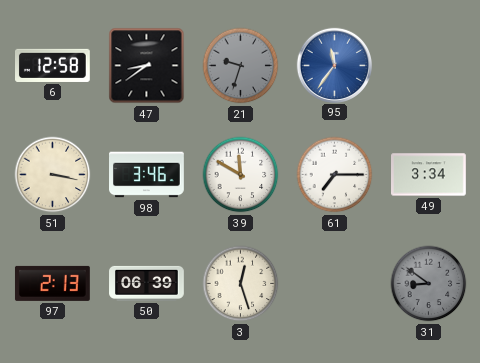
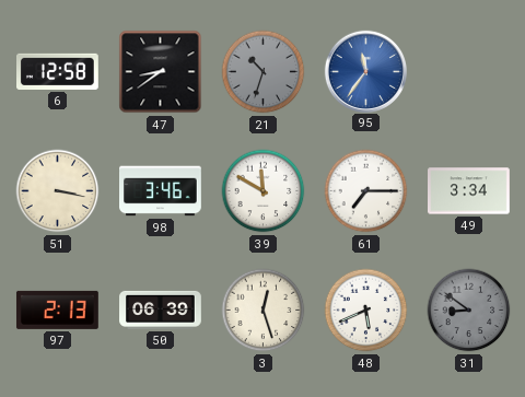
21: 9:33 -> 10:33
48: none -> 5:41
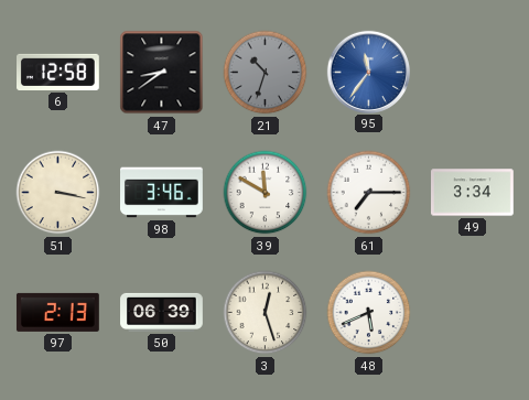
31: 8:51 -> none
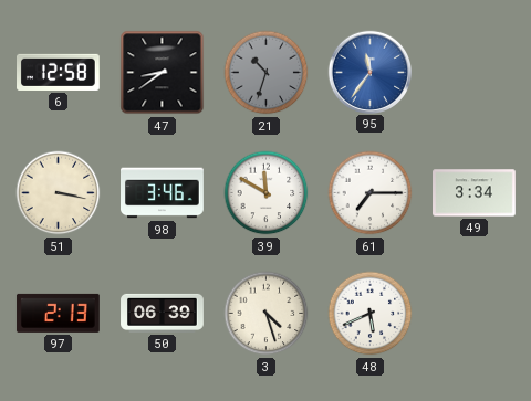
3: 12:27 -> 4:27
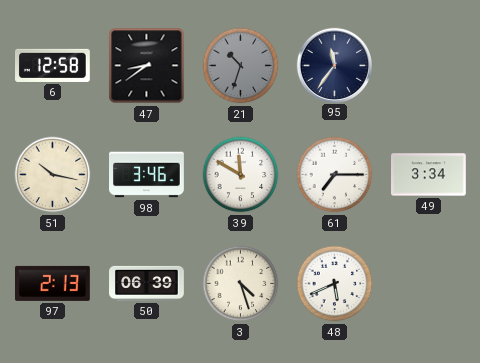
95 dial: blue -> navy
51: 3:17 -> 10:17
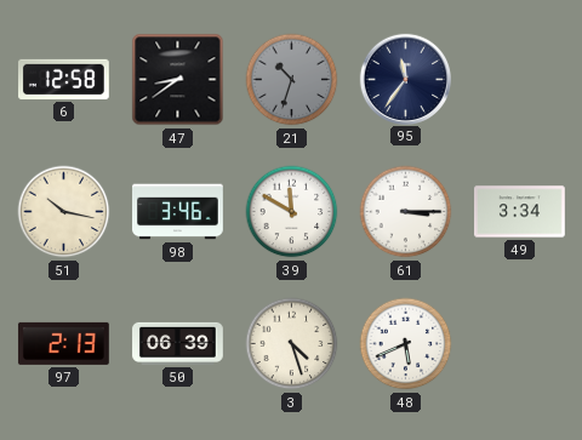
61: 7:15 -> 3:15
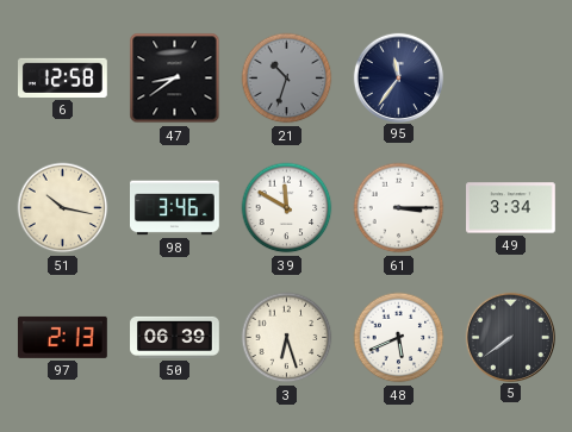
3: 4:27 -> 6:27
5: none -> 7:39
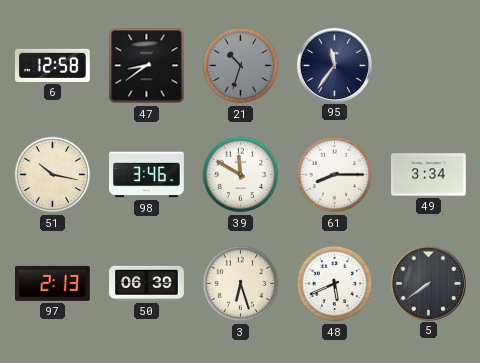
61: 3:15 -> 8:15
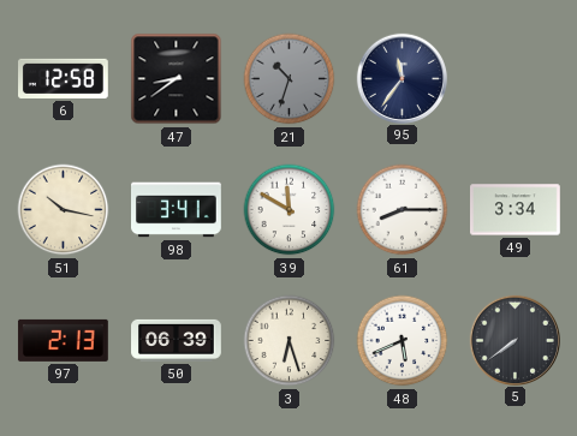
98: 3:46 -> 3:41
